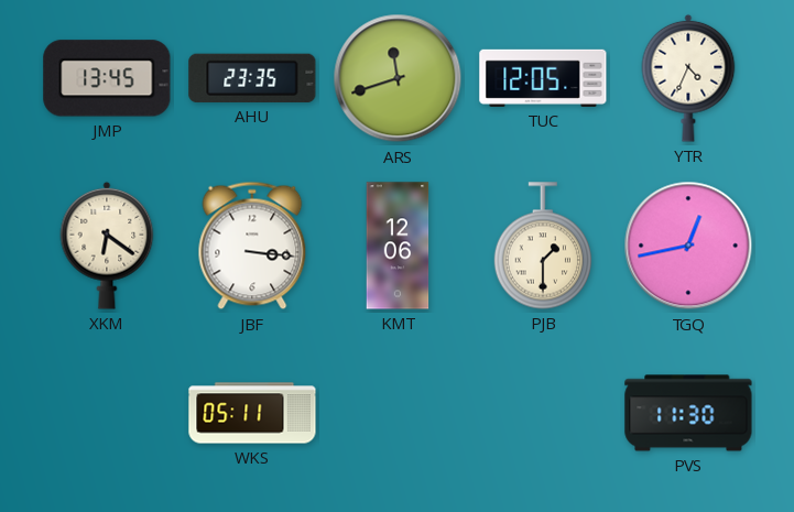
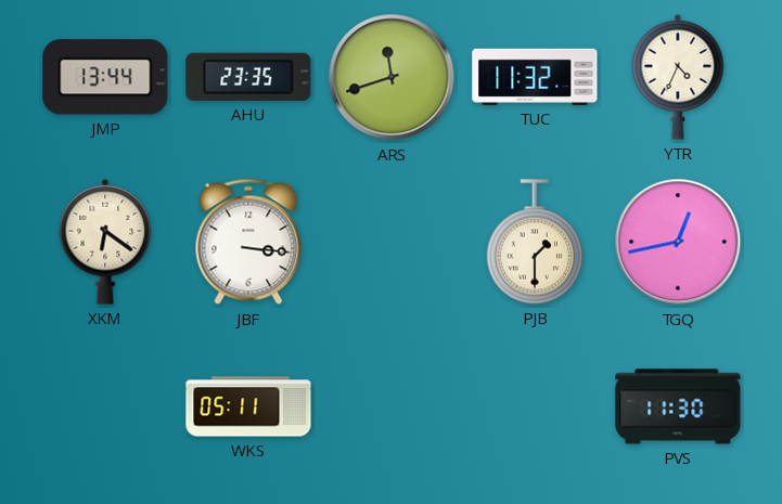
JMP: 13:45 -> 13:44
TUC: 12:05 -> 11:32
KMT: 12:06 -> none
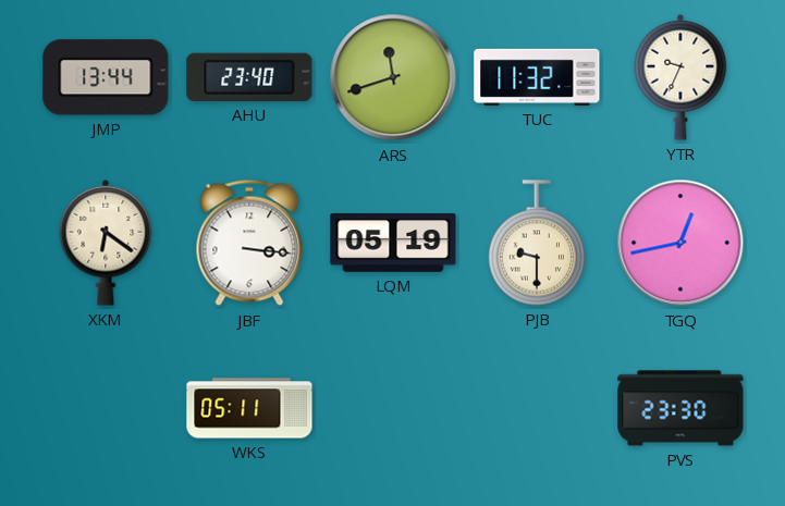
AHU: 23:35 -> 23:40
YTR: 4:34 -> 9:34
LQM: none -> 05:19
PJB: 1:30 -> 9:30
PVS: 11:30 -> 23:30
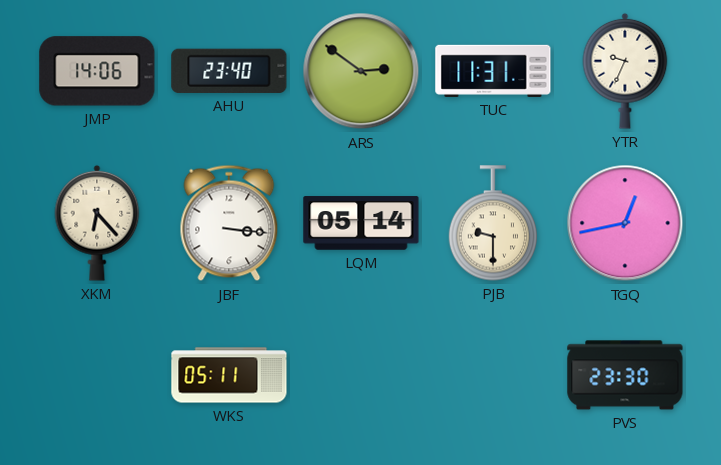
JMP: 13:44 -> 14:06
ARS: 11:42 -> 2:51
TUC: 11:32 -> 11:31
XKM: 6:21 -> 6:23
LQM: 05:19 -> 05:14
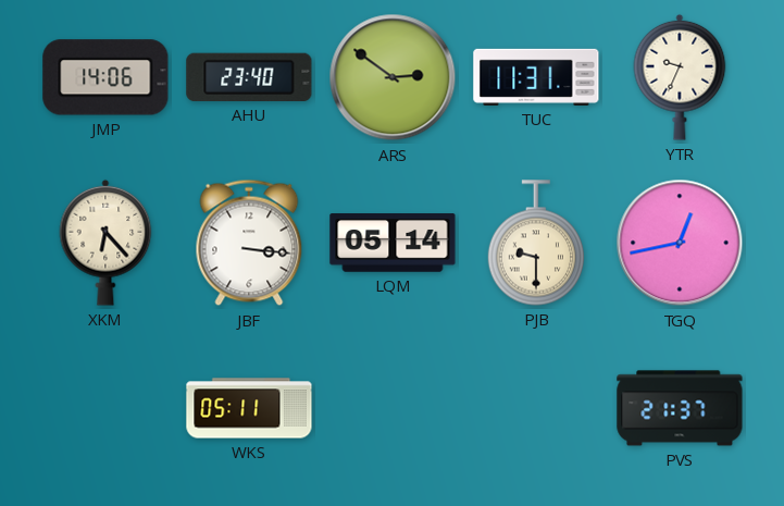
PVS: 23:30 -> 21:37
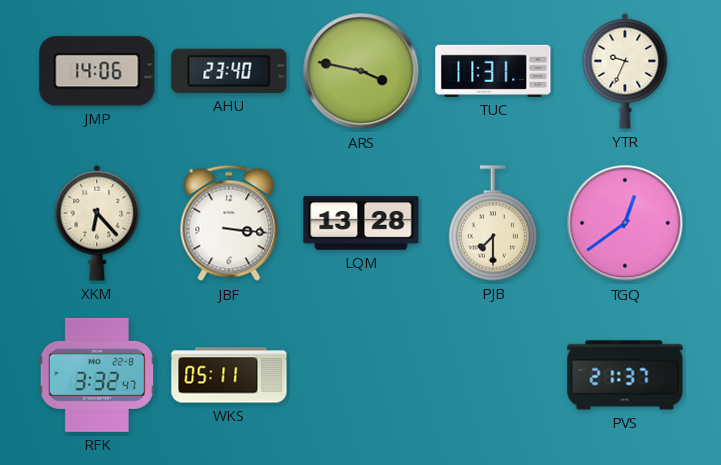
ARS: 2:51 -> 3:47
LQM: 05:14 -> 13:28
PJB: 9:30 -> 7:30
TGQ: 12:43 -> 12:39
RFK: none -> 3:32
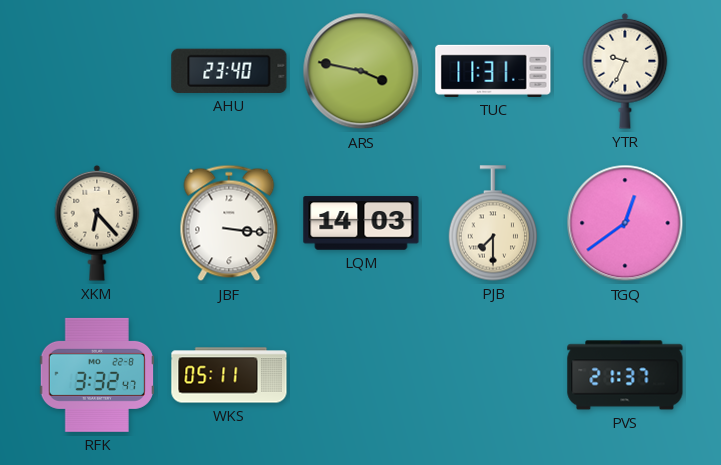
JMP: 14:06 -> none
LQM: 13:28 -> 14:03
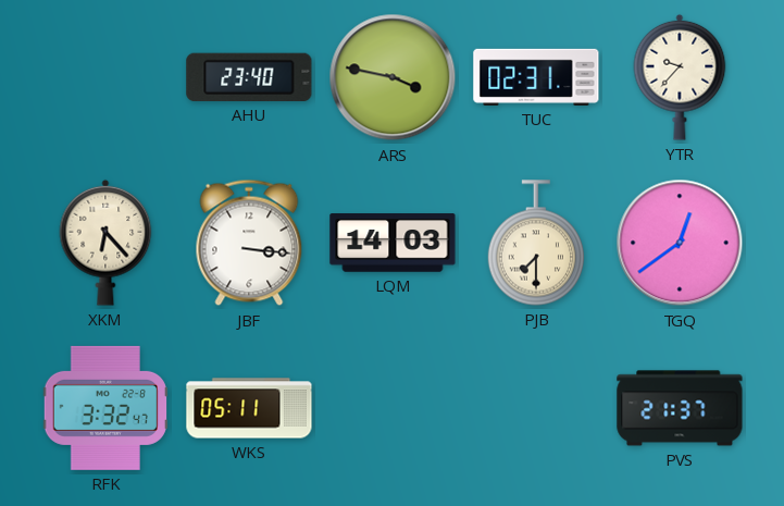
TUC: 11:31 -> 02:31
YTR: 9:34 -> 9:37
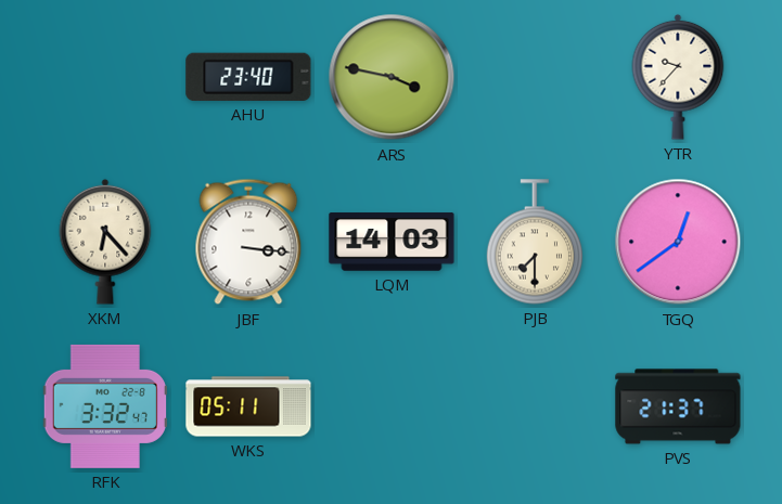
TUC: 02:31 -> none
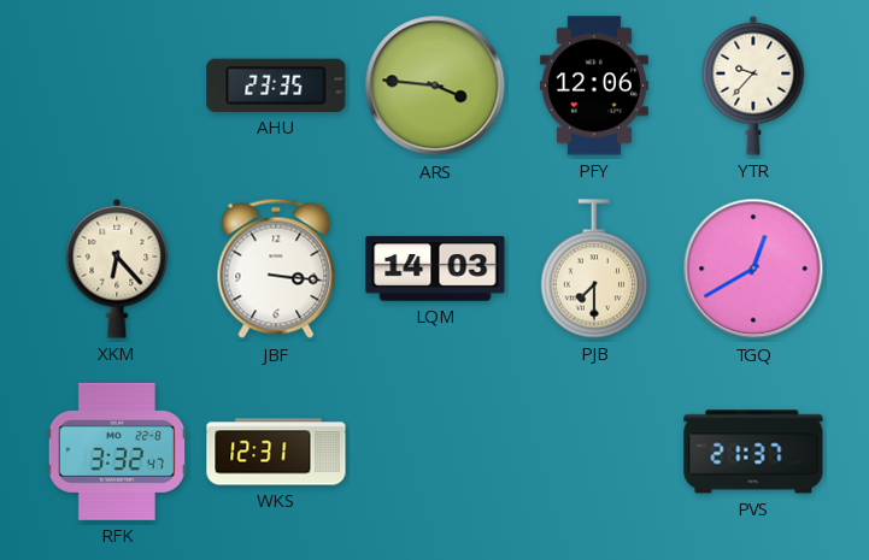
AHU: 23:40 -> 23:35
ARS: 3:47 -> 3:46
PFY: none -> 12:06
TGQ: 12:39 -> 12:40
WKS: 05:11 -> 12:31
